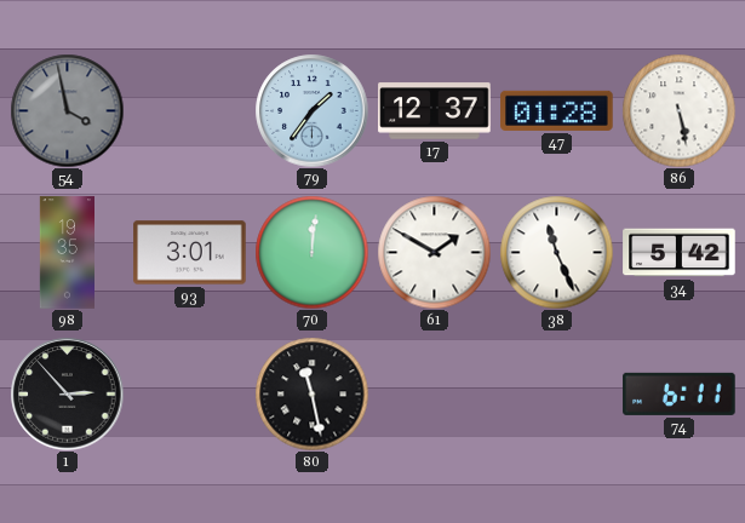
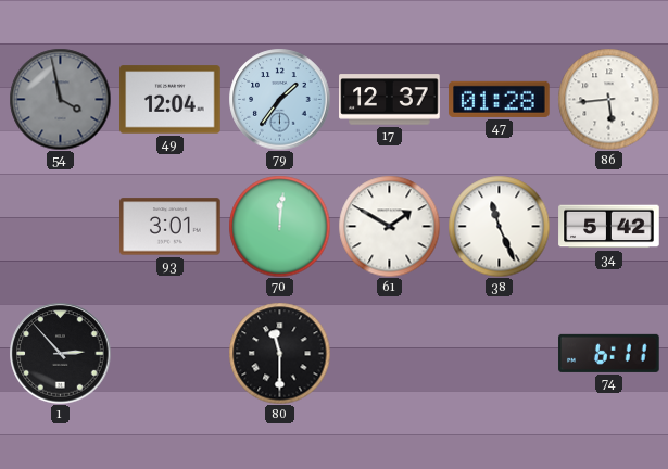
49: none -> 12:04
86: 5:28 -> 5:44
98: 19:35 -> none
80: 11:28 -> 11:30
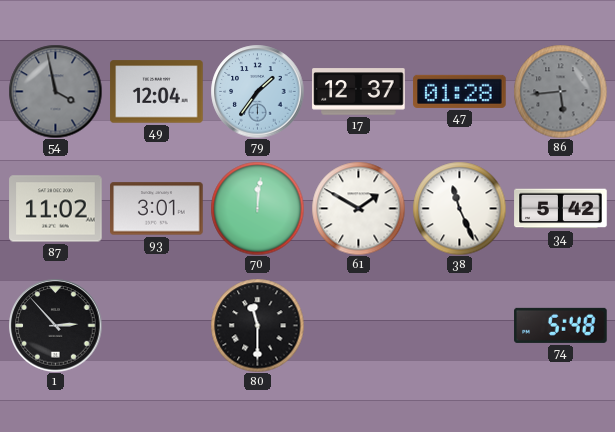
86 dial: white -> grey
87: none -> 11:02
74: 6:11 -> 5:48
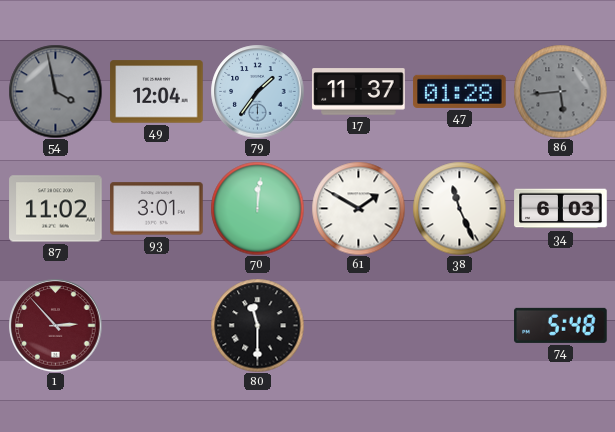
17: 12:37 -> 11:37
34: 5:42 -> 6:03
1 dial: black -> burgundy
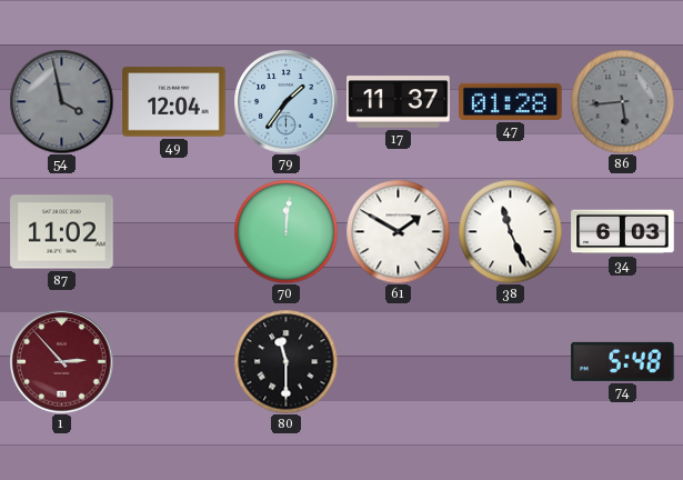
93: 3:01 -> none
